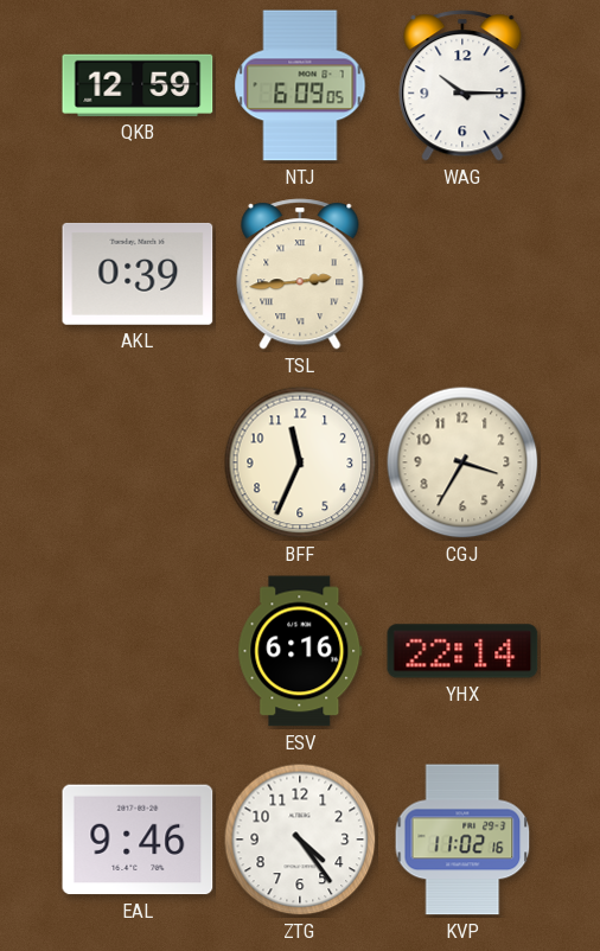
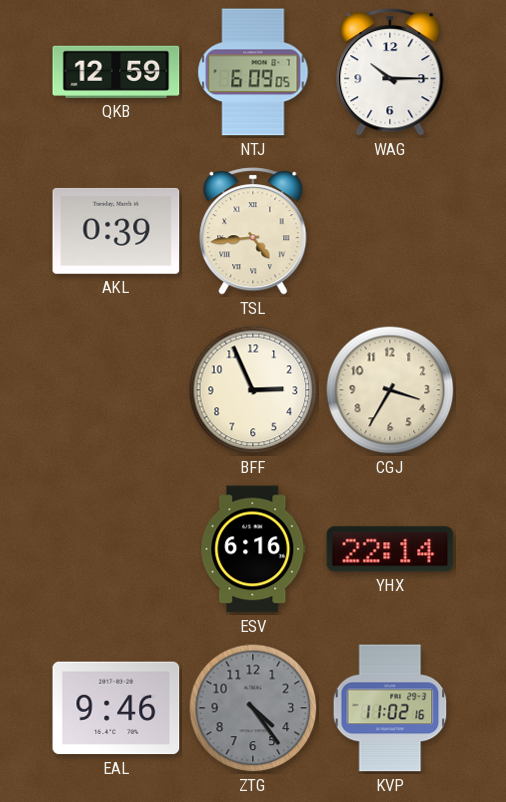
TSL: 2:44 -> 4:44
BFF: 11:34 -> 2:56
ZTG dial: white -> grey
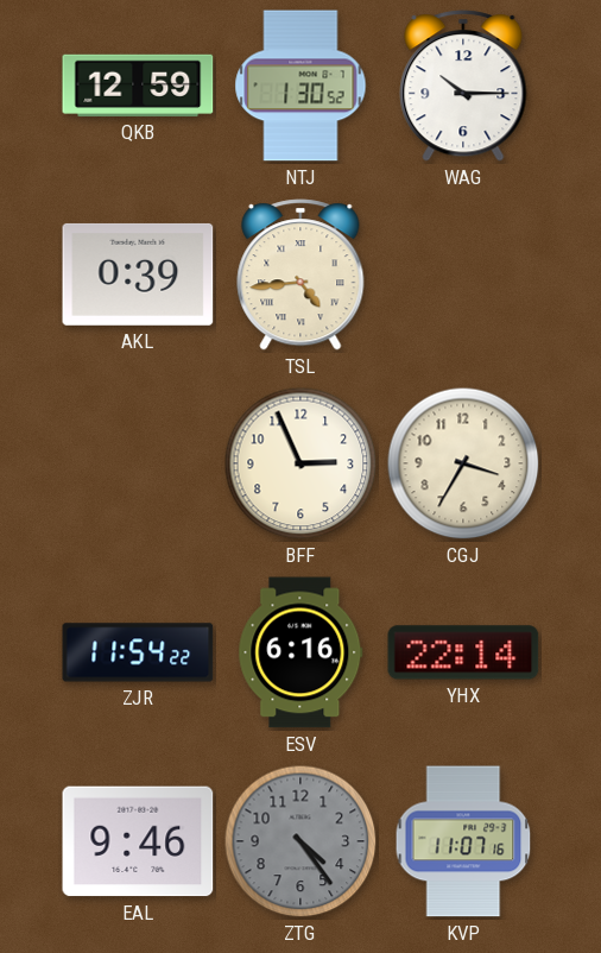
NTJ: 6:09 -> 1:30
ZJR: none -> 11:54
KVP: 11:02 -> 11:07
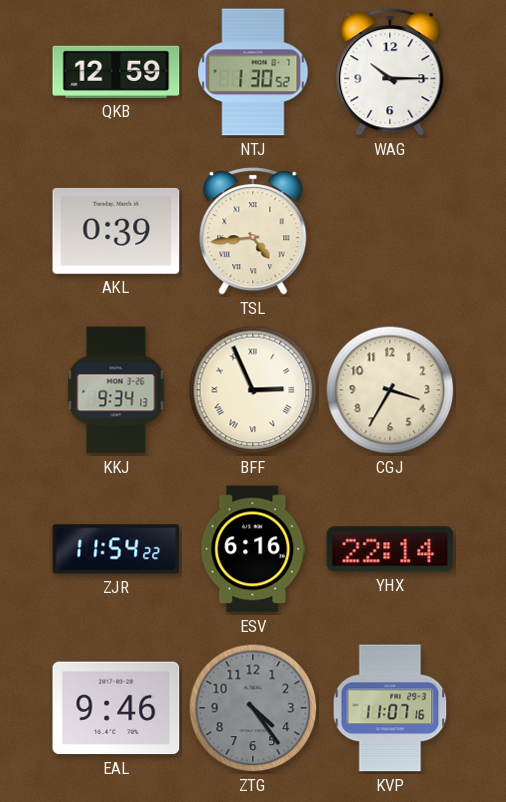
KKJ: none -> 9:34
BFF numerals: Arabic -> Roman
